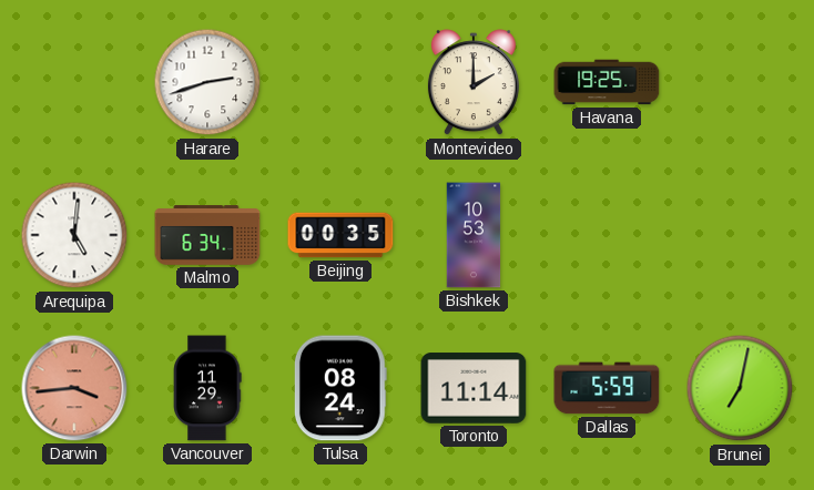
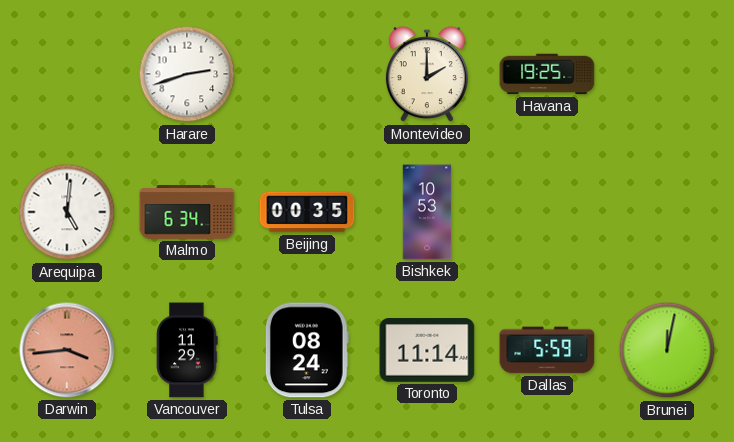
Brunei: 7:02 -> 12:02
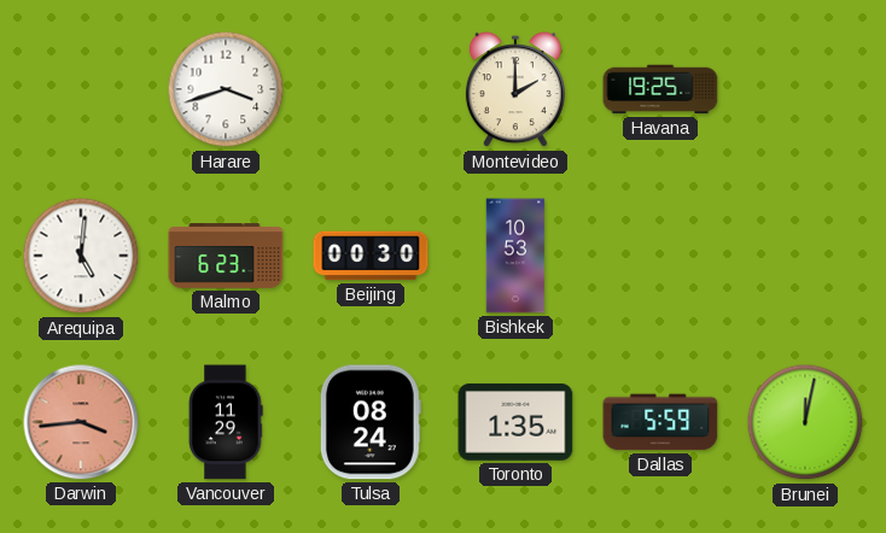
Harare: 2:42 -> 3:42
Malmo: 6:34 -> 6:23
Beijing: 00:35 -> 00:30
Toronto: 11:14 -> 1:35
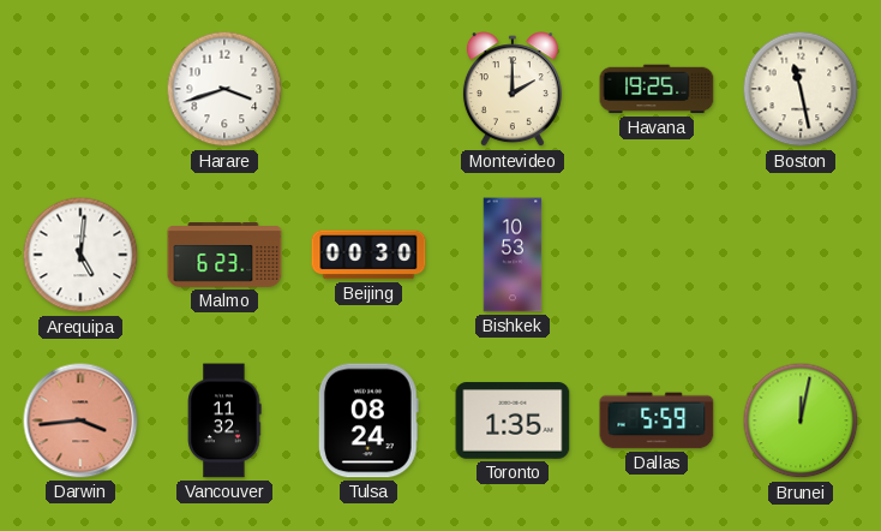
Boston: none -> 11:28
Vancouver: 11:29 -> 11:32
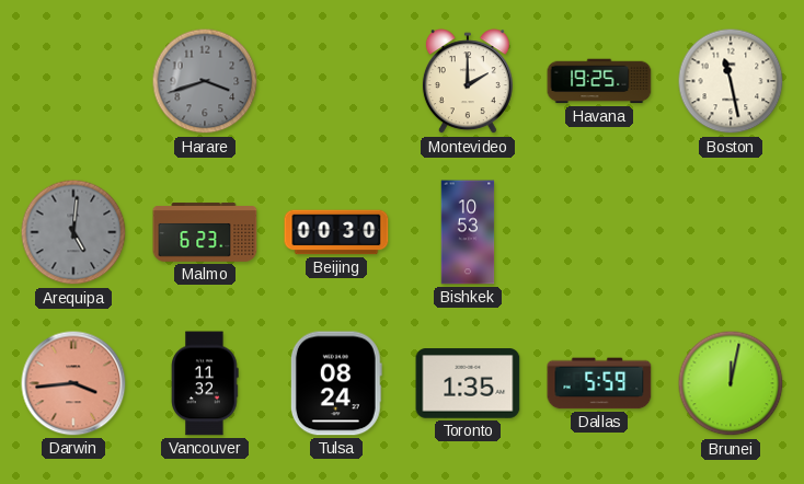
Harare dial: white -> grey
Arequipa dial: white -> grey
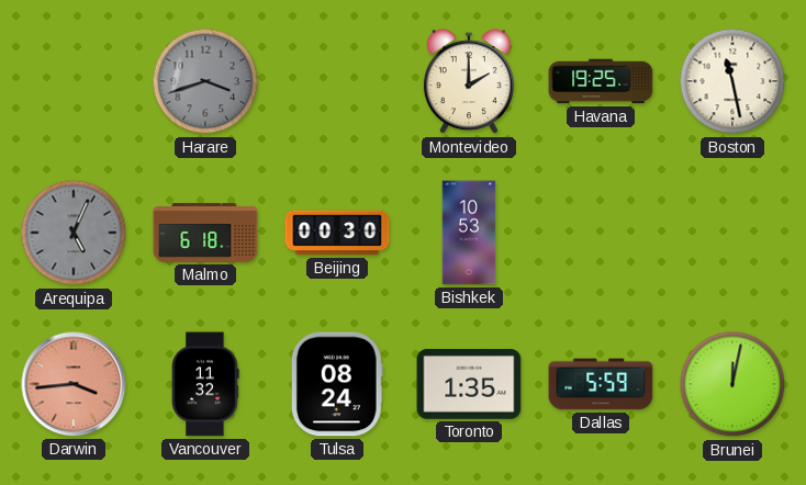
Arequipa: 5:01 -> 5:04
Malmo: 6:23 -> 6:18
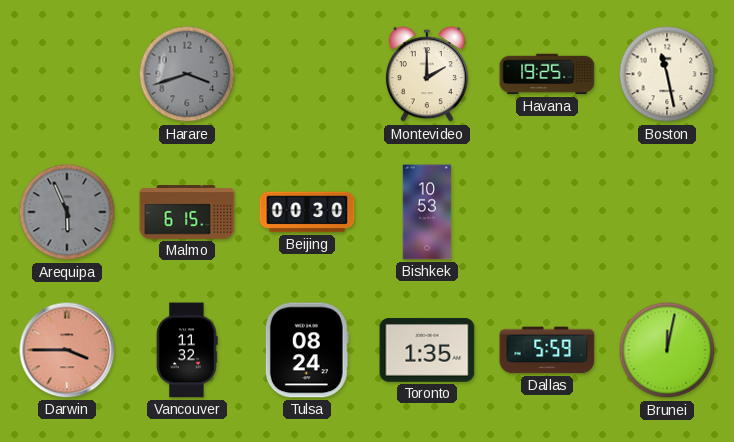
Arequipa: 5:04 -> 5:56
Malmo: 6:18 -> 6:15
Darwin: 3:44 -> 3:45
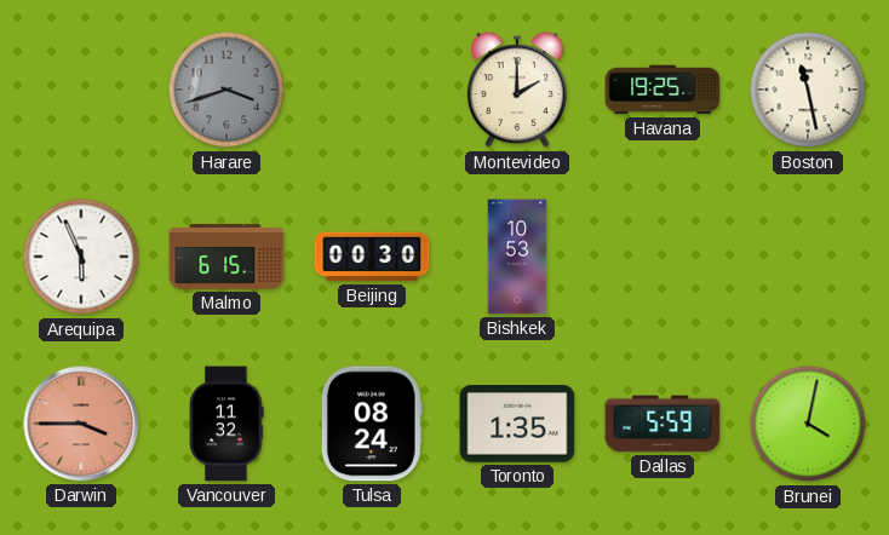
Arequipa dial: grey -> white
Brunei: 12:02 -> 4:02
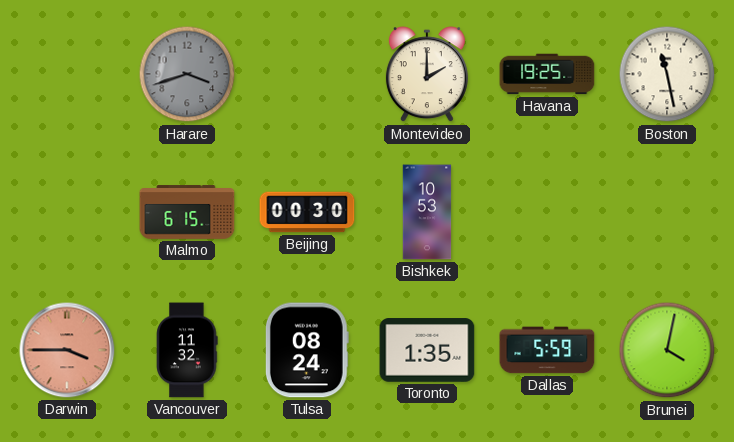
Arequipa: 5:56 -> none
